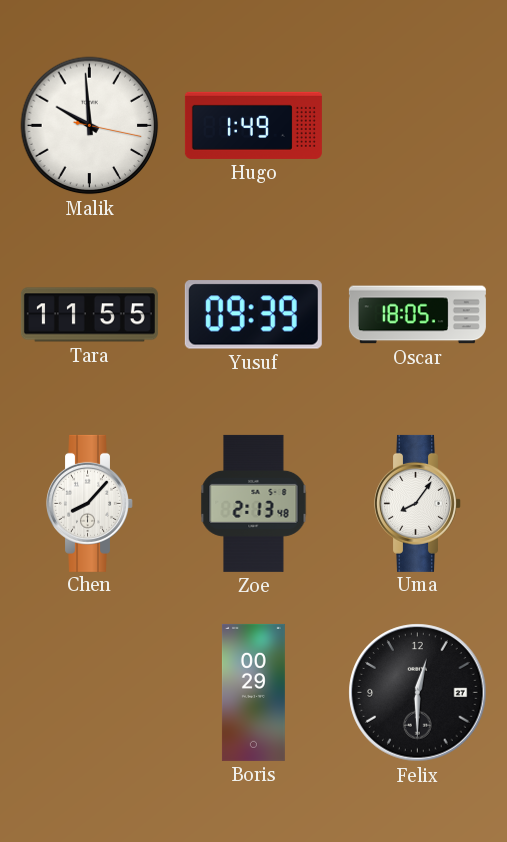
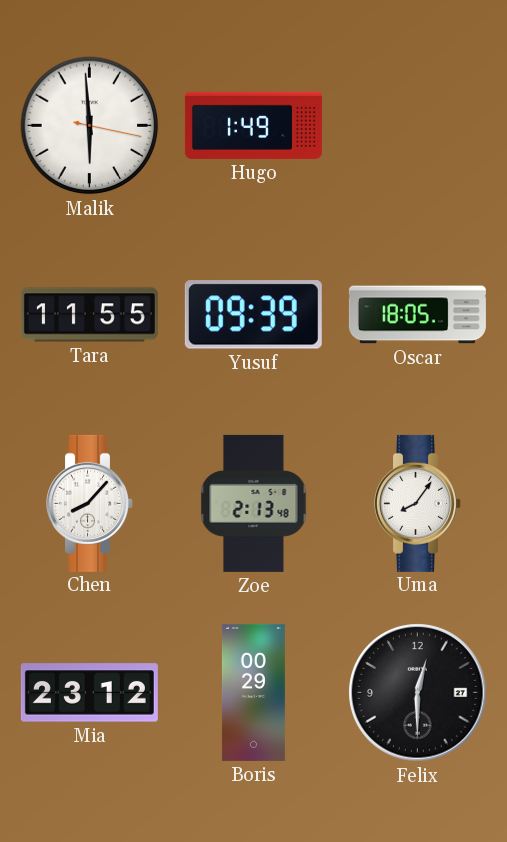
Malik: 9:59 -> 5:59
Mia: none -> 23:12
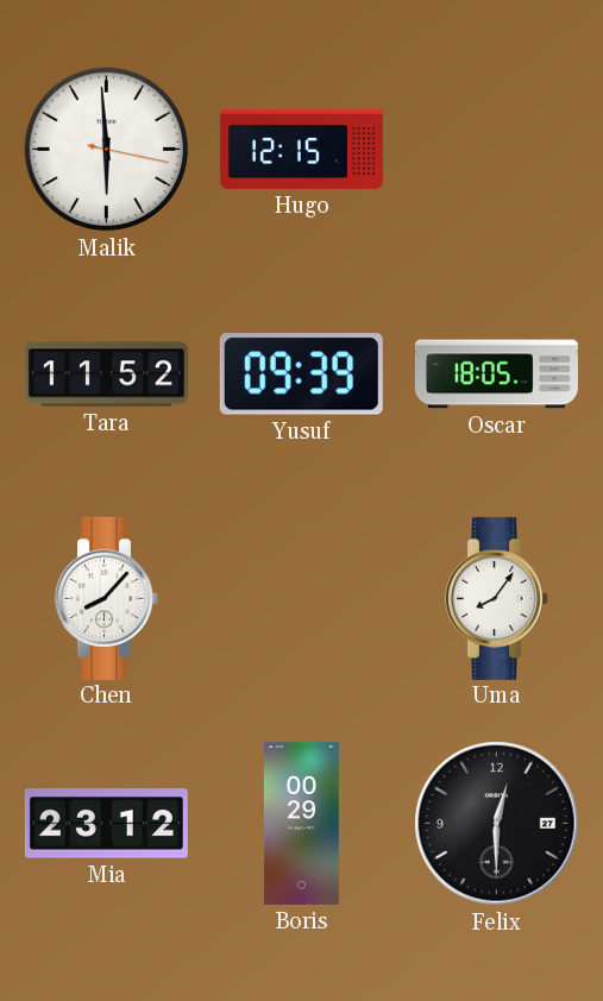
Hugo: 1:49 -> 12:15
Tara: 11:55 -> 11:52
Zoe: 2:13 -> none
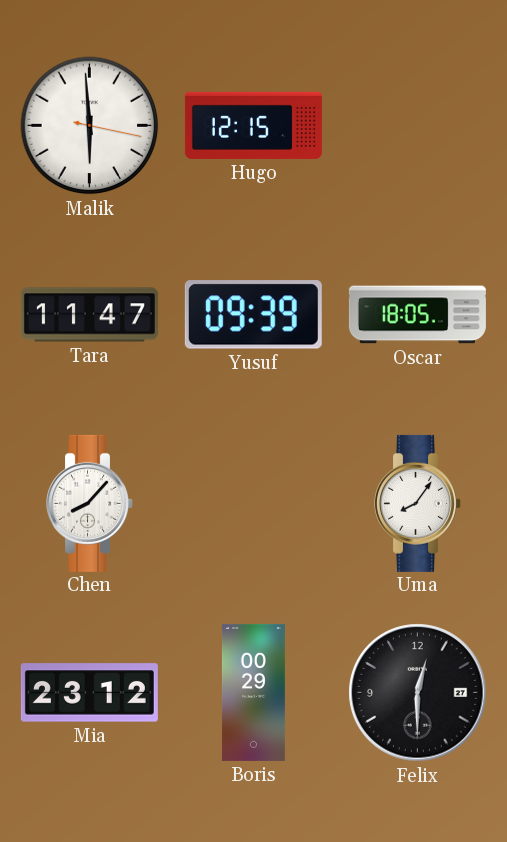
Tara: 11:52 -> 11:47
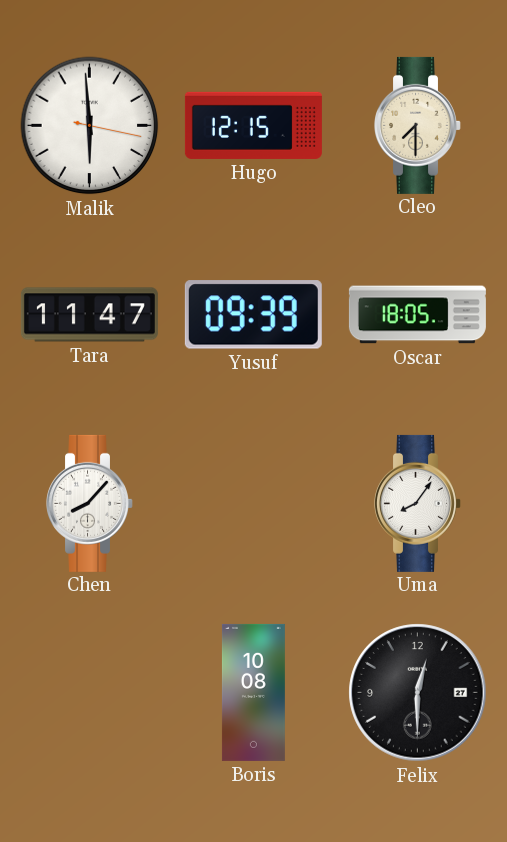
Cleo: none -> 7:30
Mia: 23:12 -> none
Boris: 00:29 -> 10:08
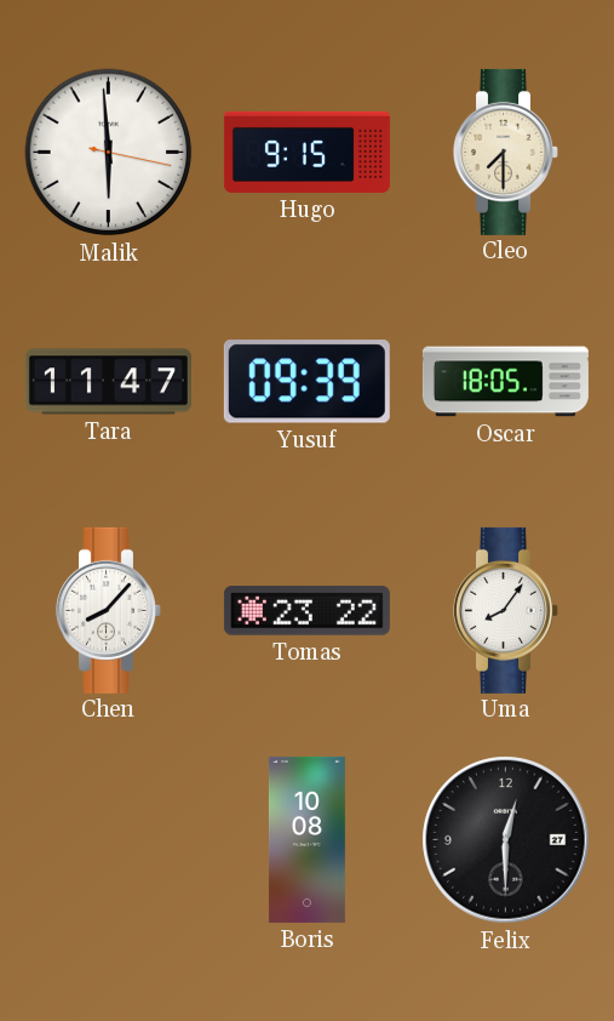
Hugo: 12:15 -> 9:15
Tomas: none -> 23:22
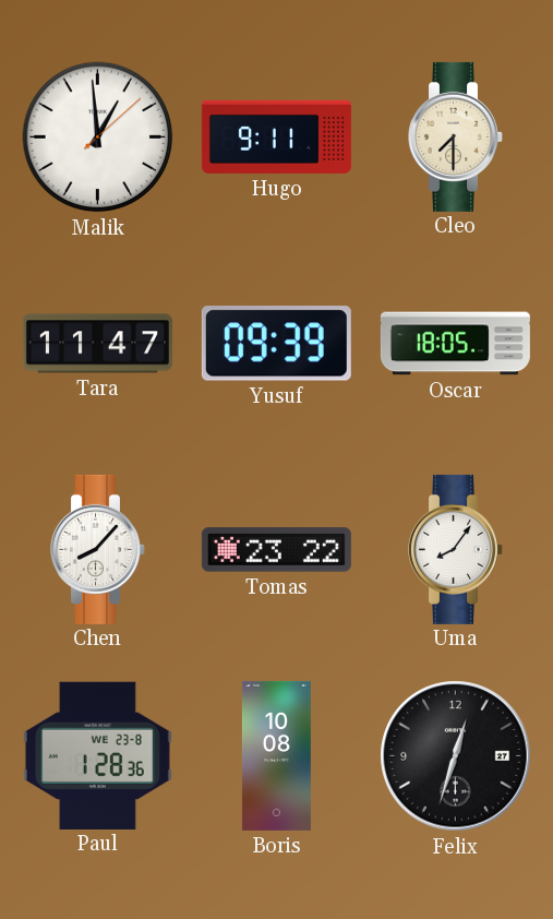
Malik: 5:59 -> 12:59
Hugo: 9:15 -> 9:11
Paul: none -> 1:28
Felix: 12:30 -> 12:33
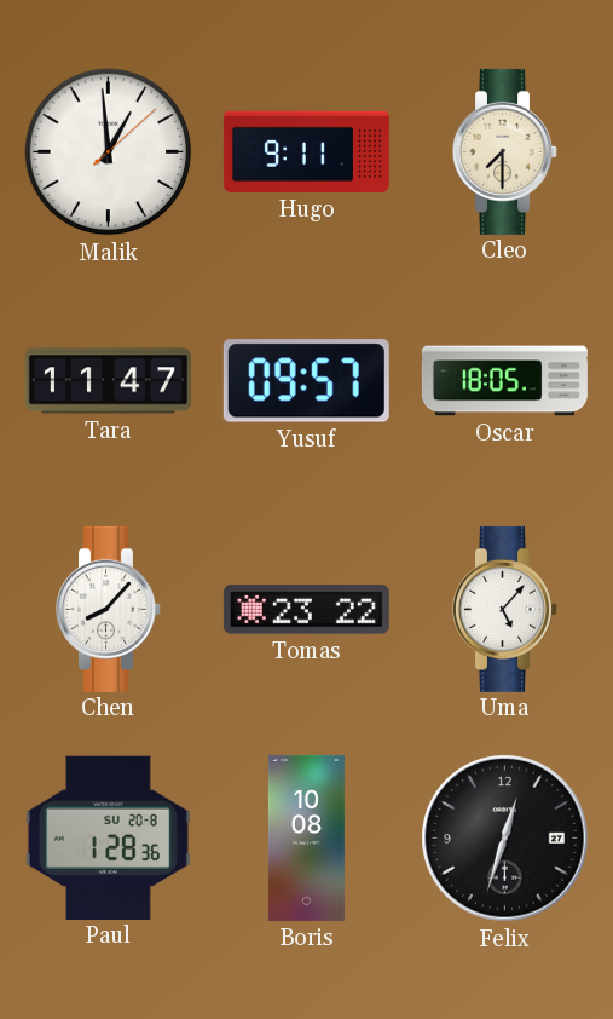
Yusuf: 09:39 -> 09:57
Uma: 8:06 -> 5:07
Paul date: WE 23-8 -> SU 20-8
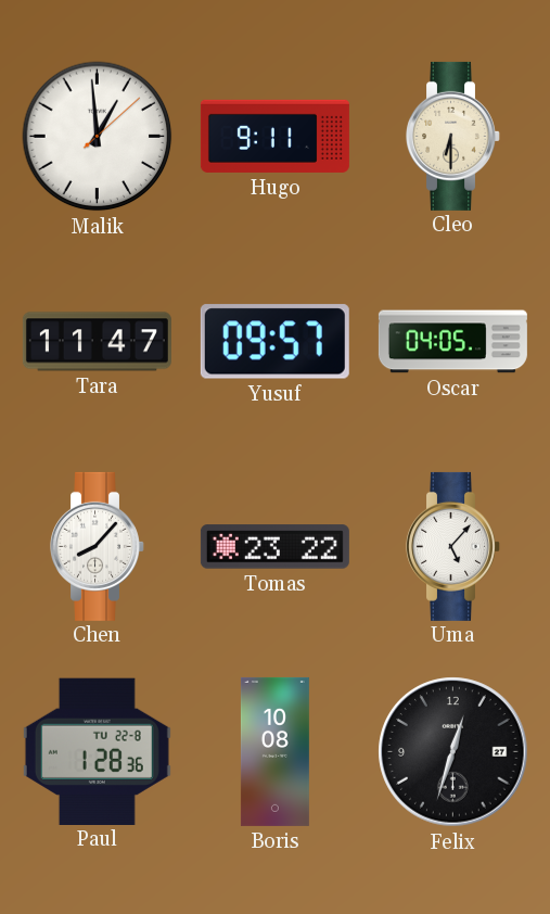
Cleo: 7:30 -> 6:30
Oscar: 18:05 -> 04:05
Paul date: SU 20-8 -> TU 22-8
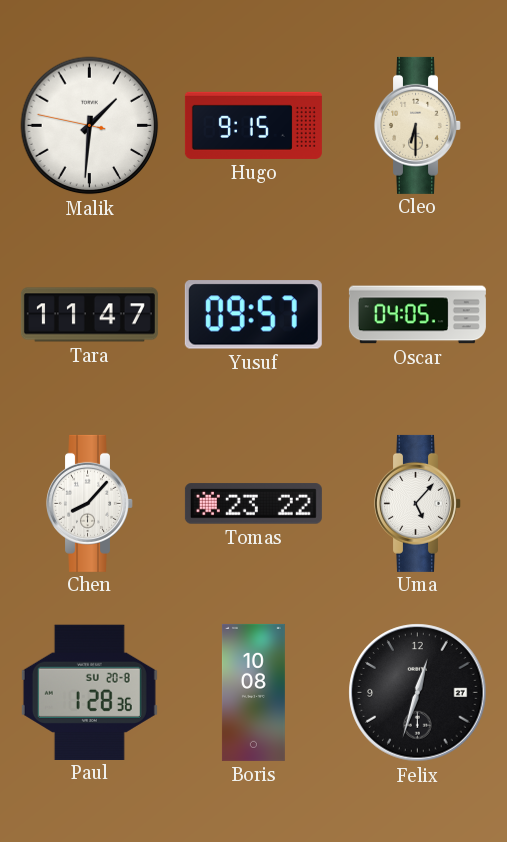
Malik: 12:59 -> 1:30
Hugo: 9:11 -> 9:15
Paul date: TU 22-8 -> SU 20-8
